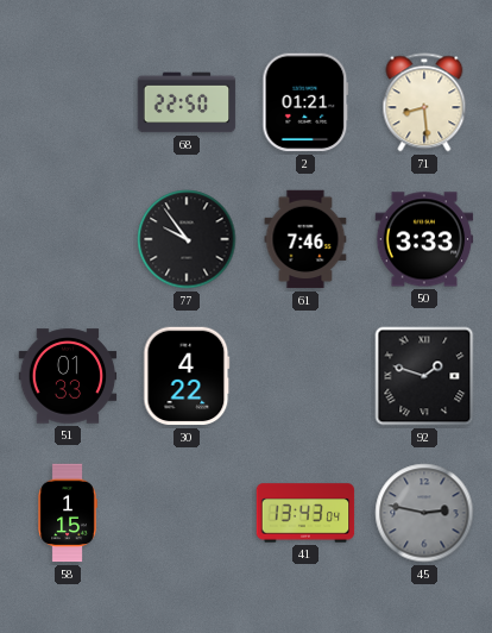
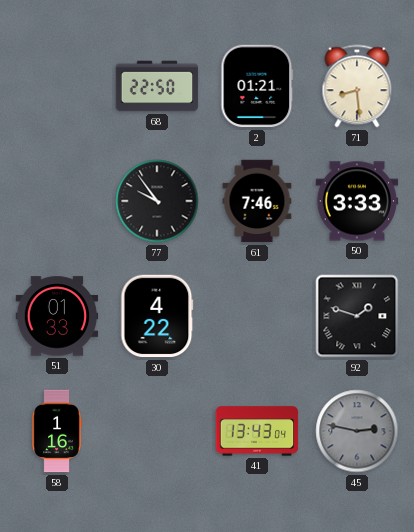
58: 1:15 -> 1:16
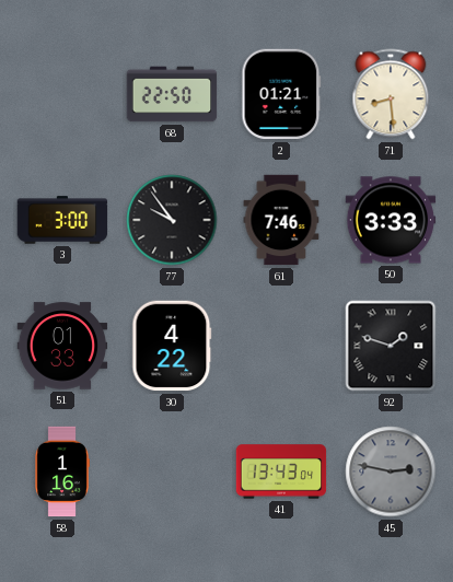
3: none -> 3:00
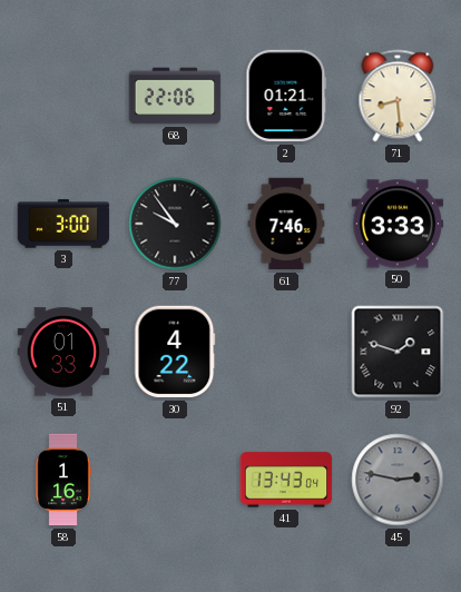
68: 22:50 -> 22:06
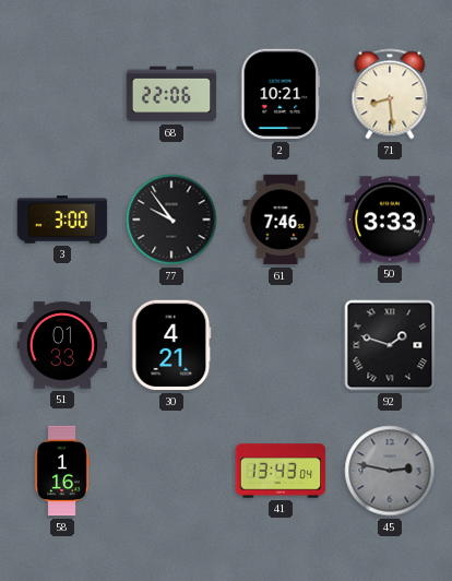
2: 01:21 -> 10:21
30: 4:22 -> 4:21
